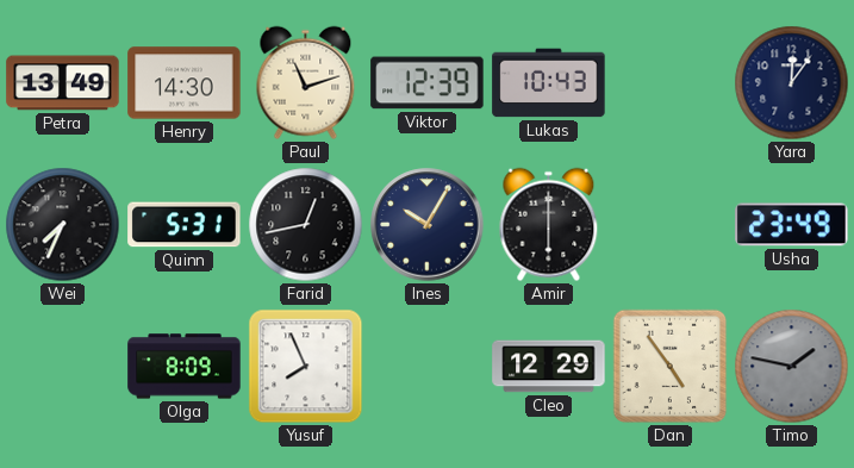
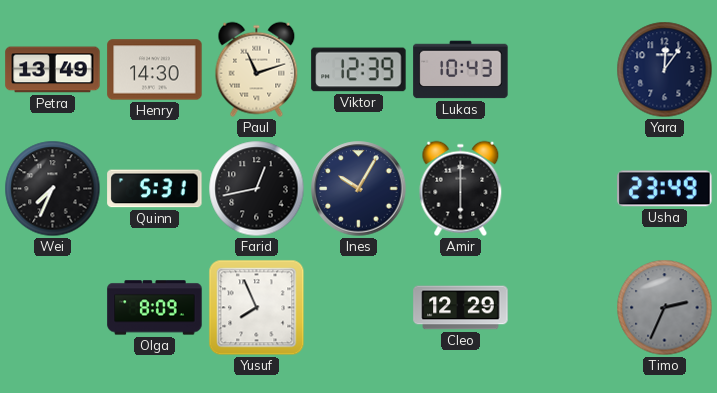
Dan: 4:54 -> none
Timo: 1:47 -> 2:34
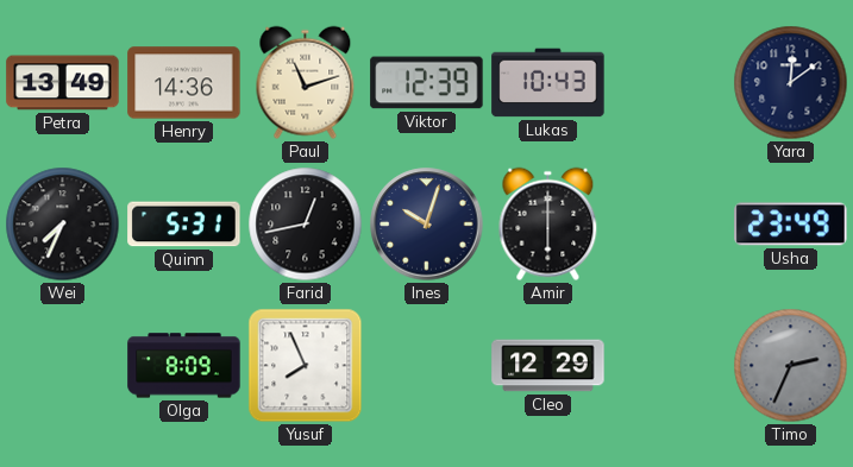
Henry: 14:30 -> 14:36
Yara: 12:06 -> 12:09
Ines: 10:05 -> 10:03
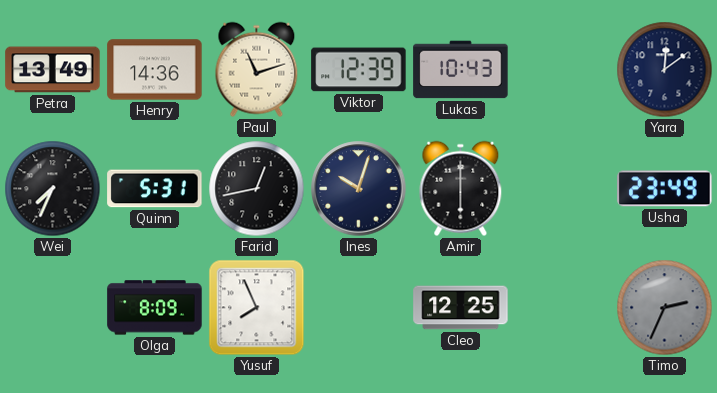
Cleo: 12:29 -> 12:25
